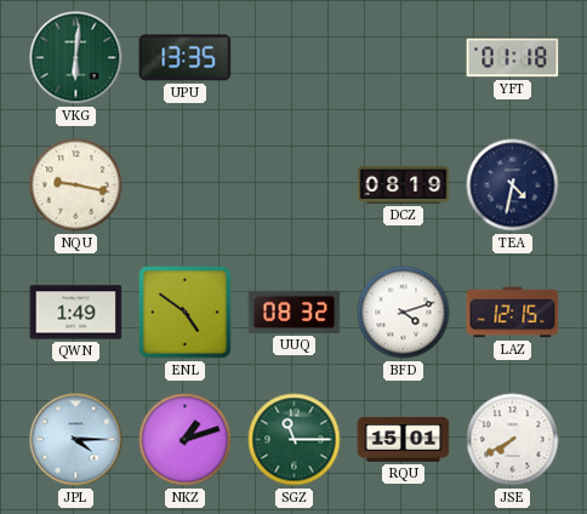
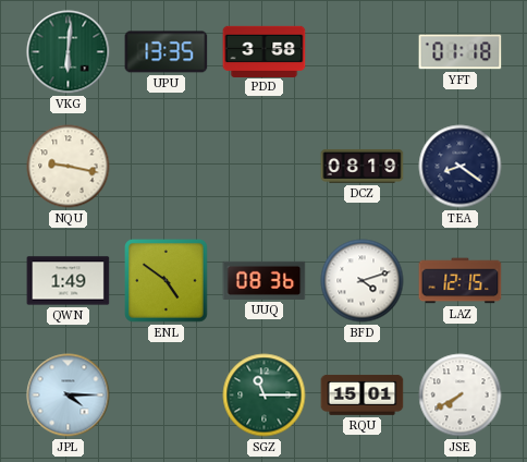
PDD: none -> 3:58
TEA: 4:32 -> 8:21
UUQ: 08:32 -> 08:36
NKZ: 1:12 -> none
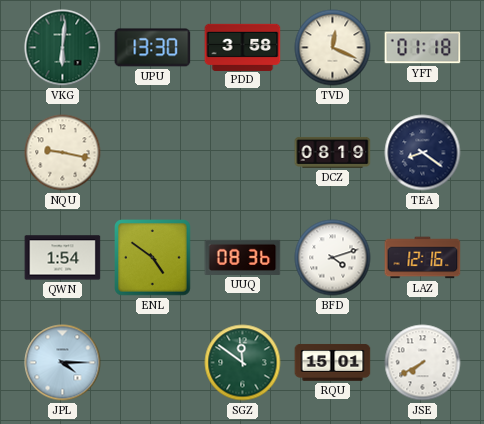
UPU: 13:35 -> 13:30
TVD: none -> 12:19
QWN: 1:49 -> 1:54
LAZ: 12:15 -> 12:16
SGZ: 11:15 -> 11:51
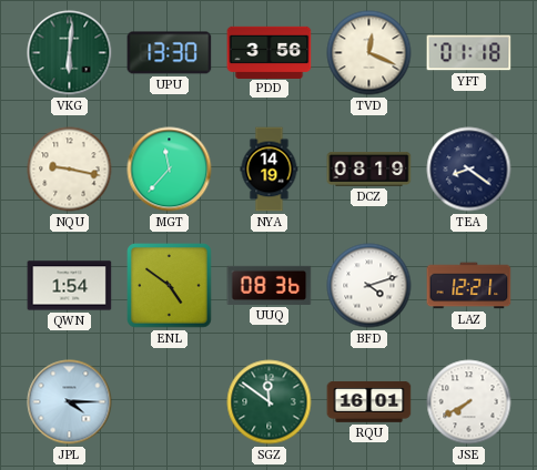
PDD: 3:58 -> 3:56
MGT: none -> 11:37
NYA: none -> 14:19
LAZ: 12:16 -> 12:21
RQU: 15:01 -> 16:01
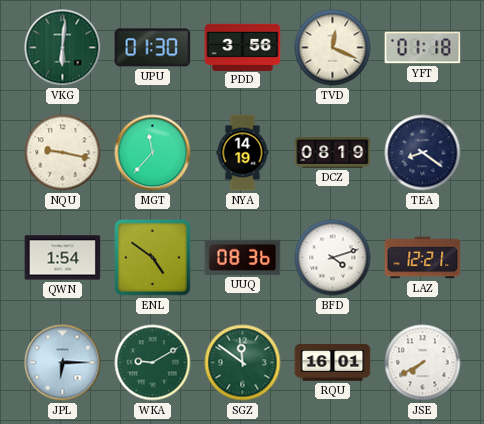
UPU: 13:30 -> 01:30
JPL: 4:15 -> 6:15
WKA: none -> 9:10
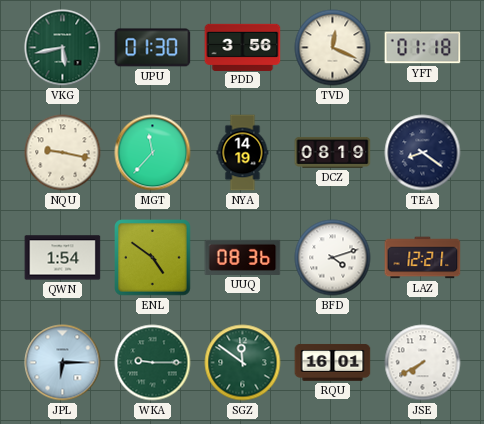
VKG: 6:01 -> 5:43
WKA: 9:10 -> 9:15
